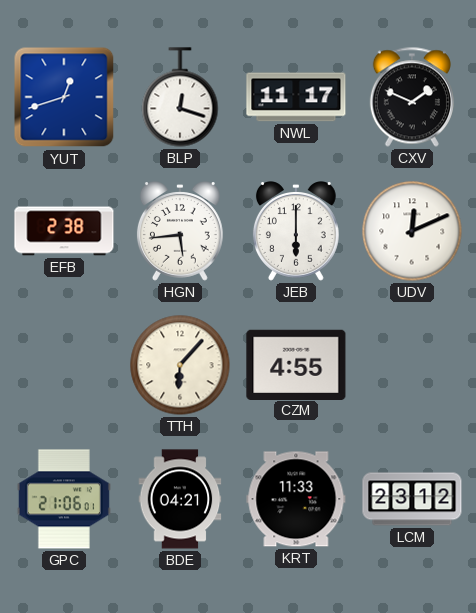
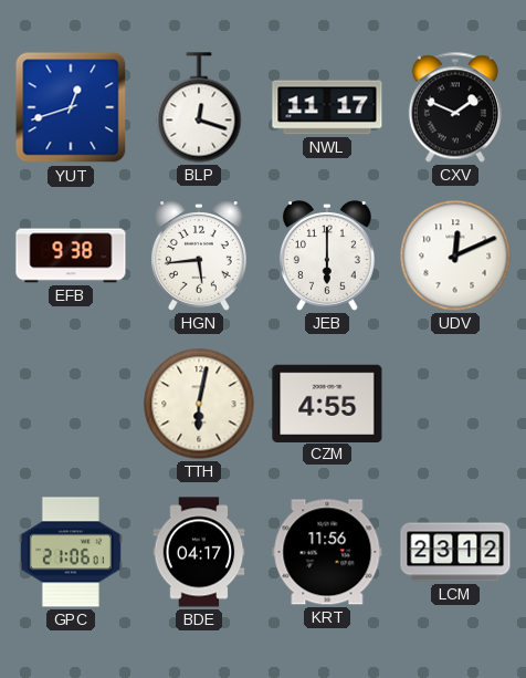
EFB: 2:38 -> 9:38
TTH: 6:07 -> 6:02
BDE: 04:21 -> 04:17
KRT: 11:33 -> 11:56
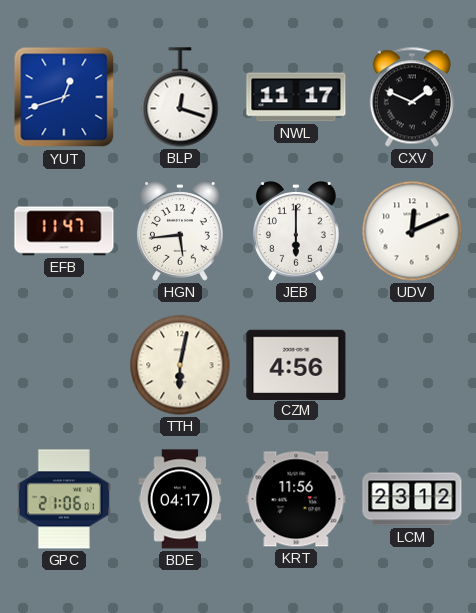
EFB: 9:38 -> 11:47
CZM: 4:55 -> 4:56
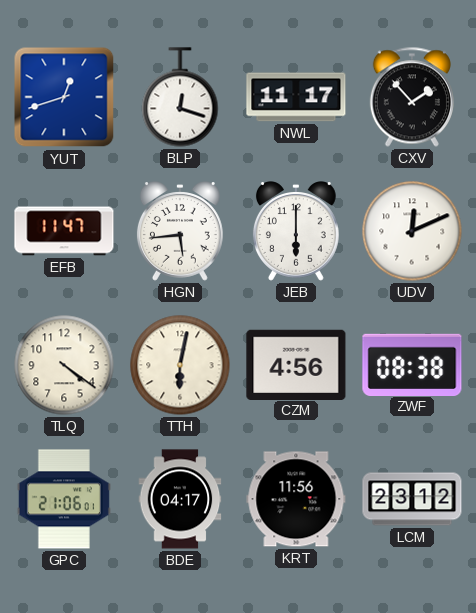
CXV: 1:49 -> 1:53
TLQ: none -> 4:21
ZWF: none -> 08:38
